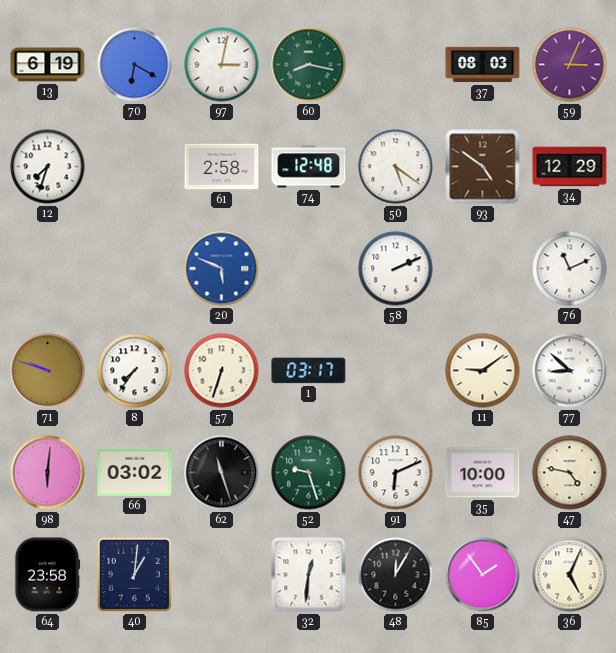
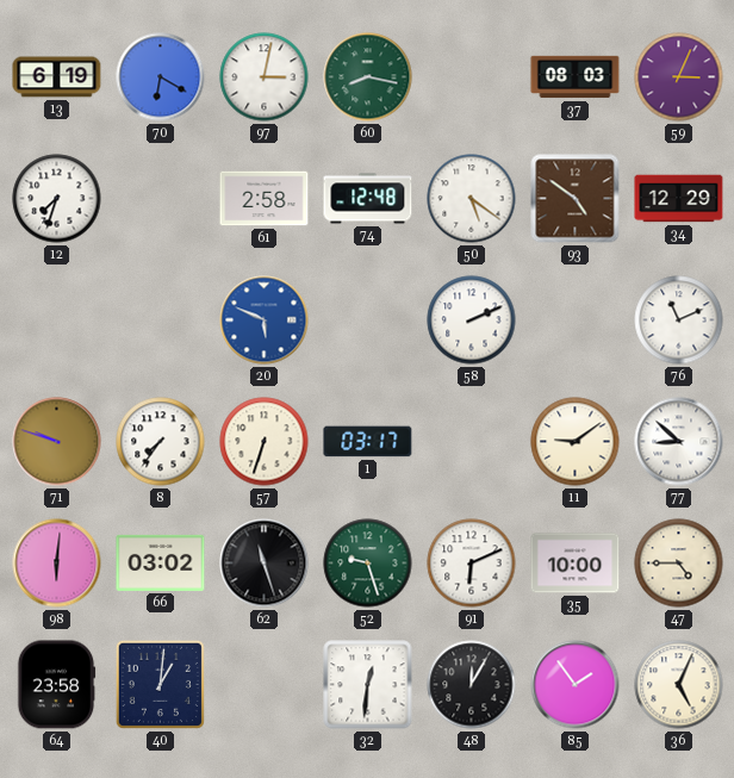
47: 4:47 -> 4:45
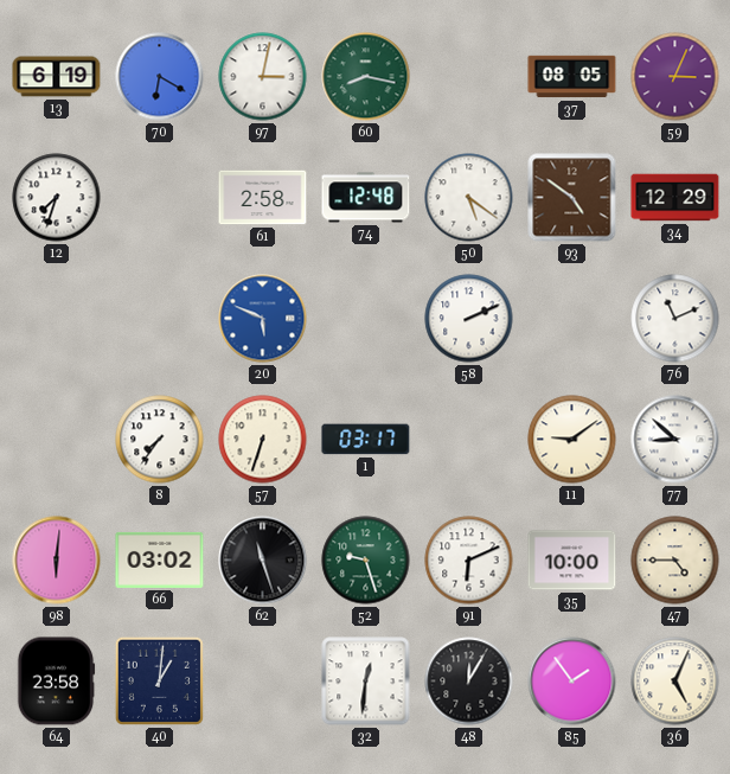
37: 08:03 -> 08:05
71: 9:48 -> none
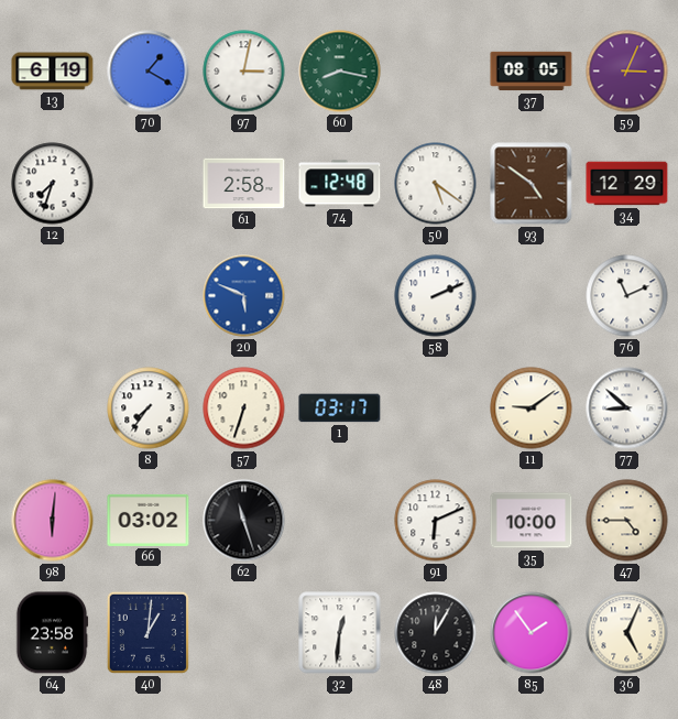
70: 6:20 -> 1:20
52: 9:27 -> none
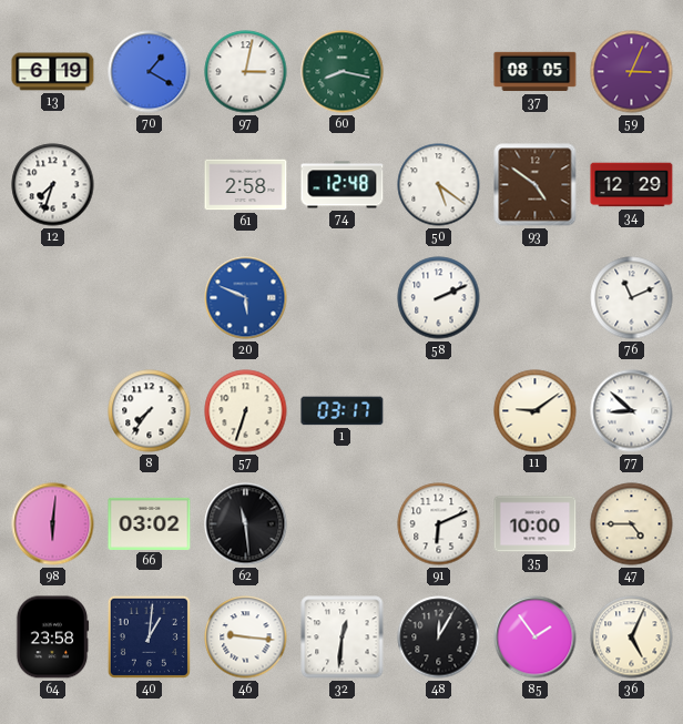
62: 11:27 -> 11:29
46: none -> 9:16
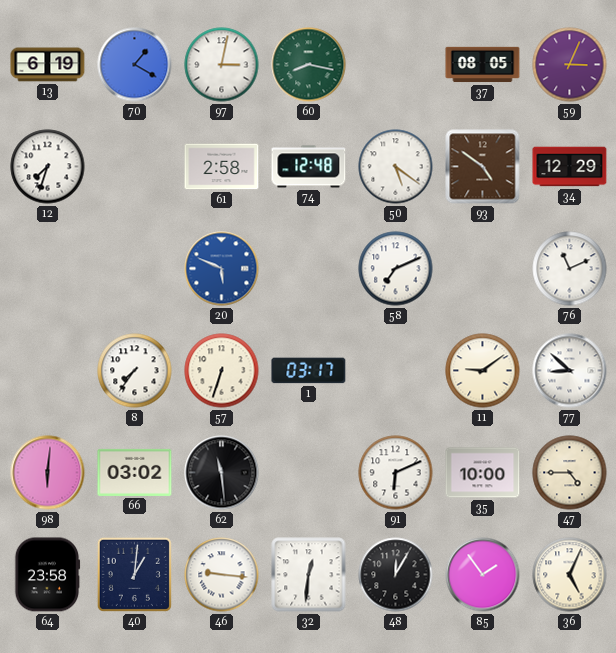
58: 2:11 -> 7:11
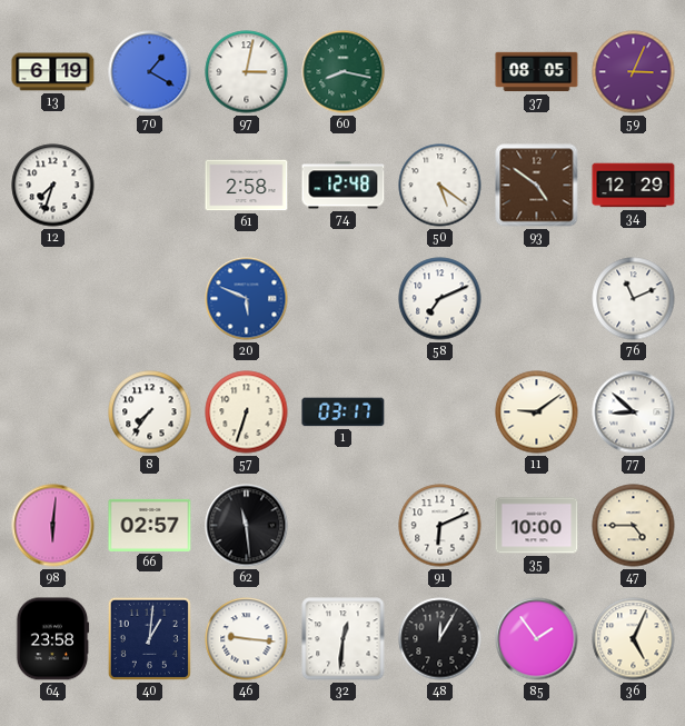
66: 03:02 -> 02:57
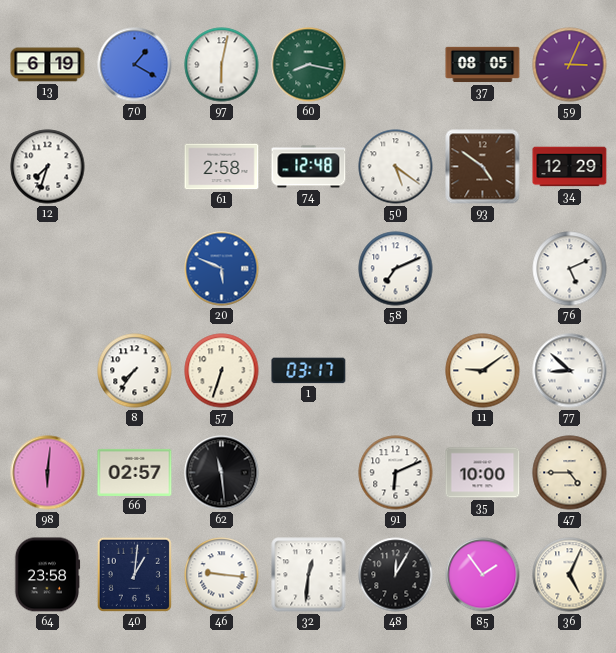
97: 3:02 -> 6:02
76: 11:11 -> 5:11
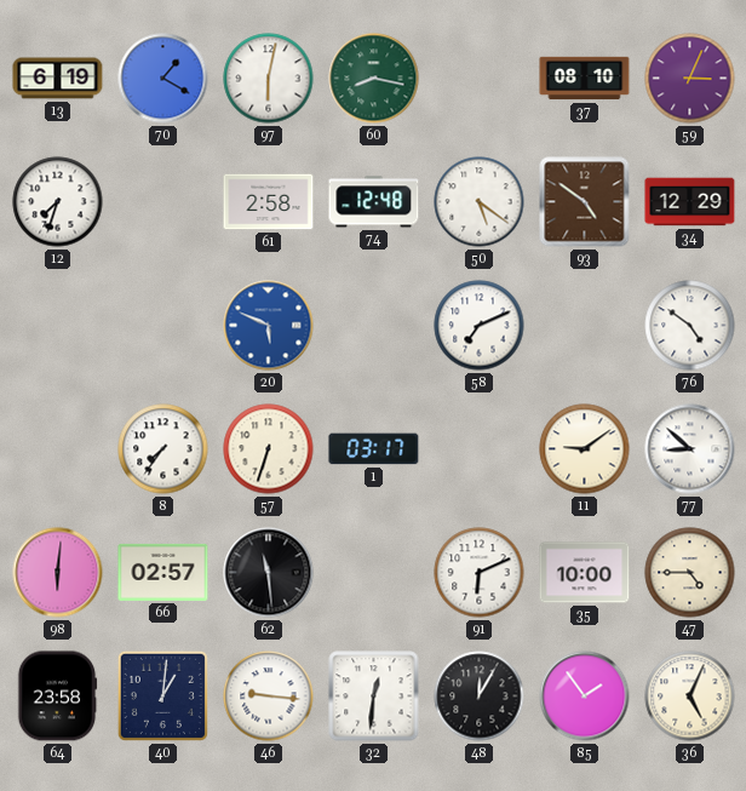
37: 08:05 -> 08:10
76: 5:11 -> 4:51
